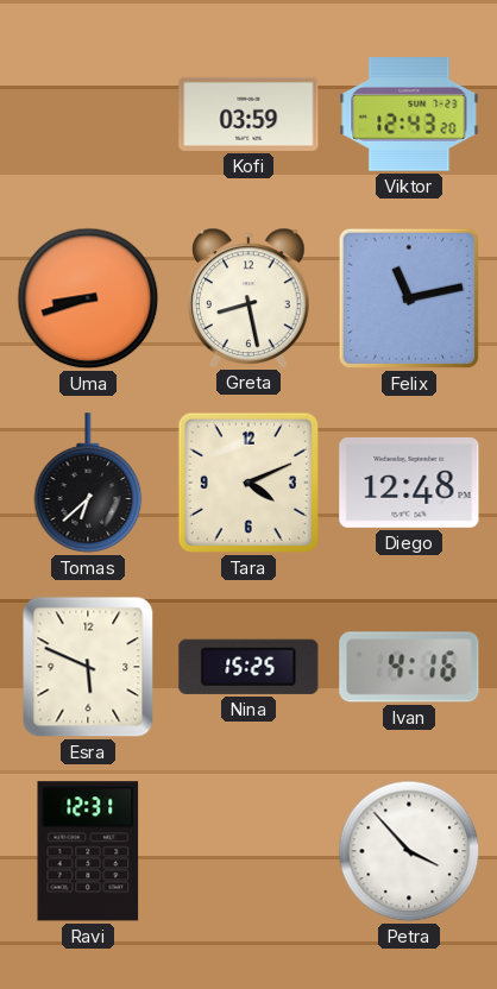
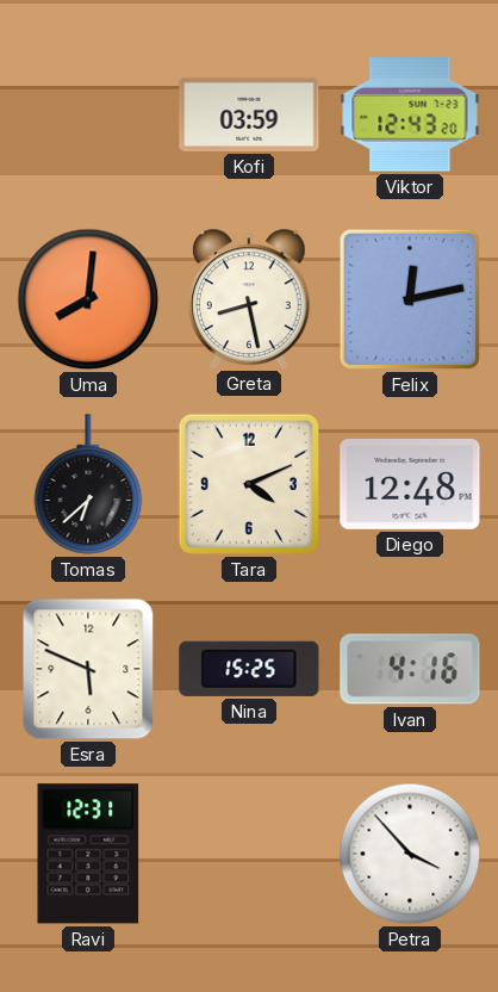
Uma: 8:42 -> 8:01
Felix: 11:13 -> 12:13
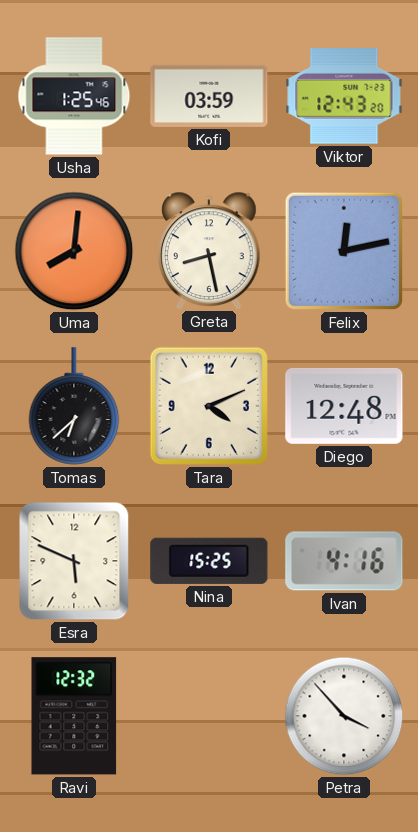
Usha: none -> 1:25
Ravi: 12:31 -> 12:32
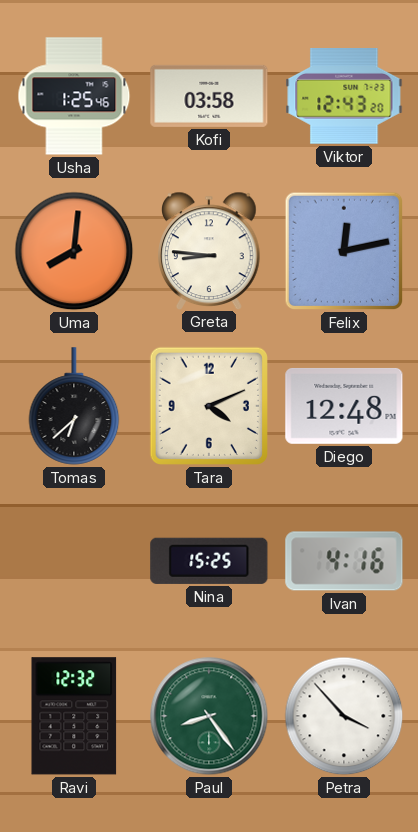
Kofi: 03:59 -> 03:58
Greta: 8:28 -> 8:46
Esra: 5:49 -> none
Paul: none -> 8:24
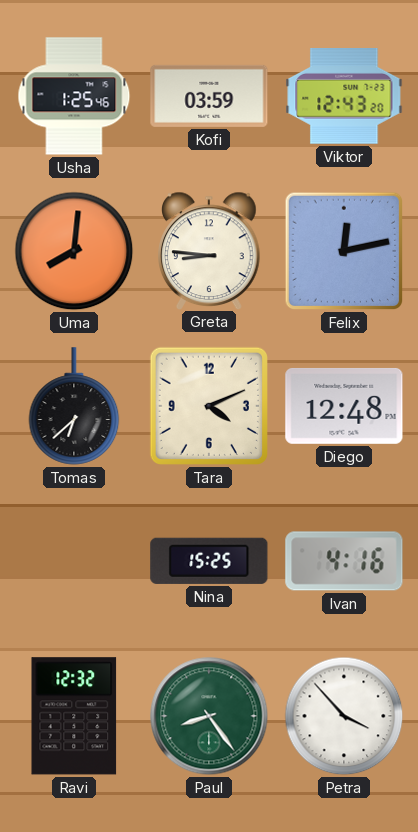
Kofi: 03:58 -> 03:59
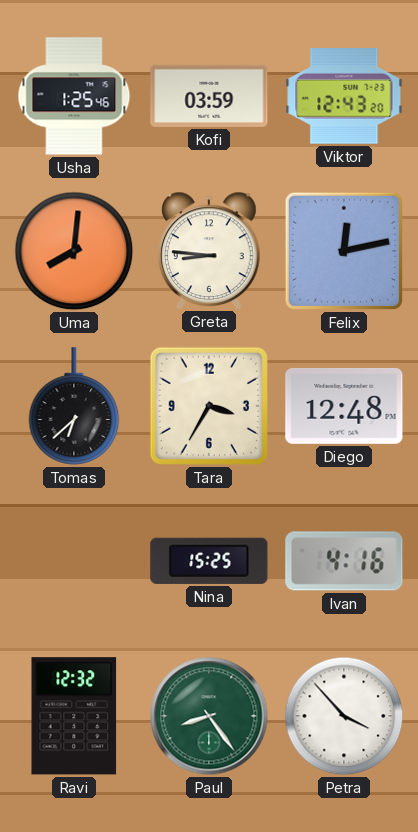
Tara: 4:11 -> 3:35
